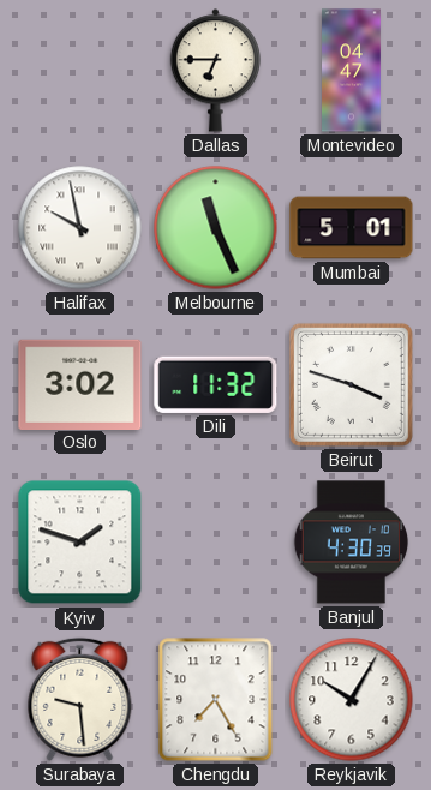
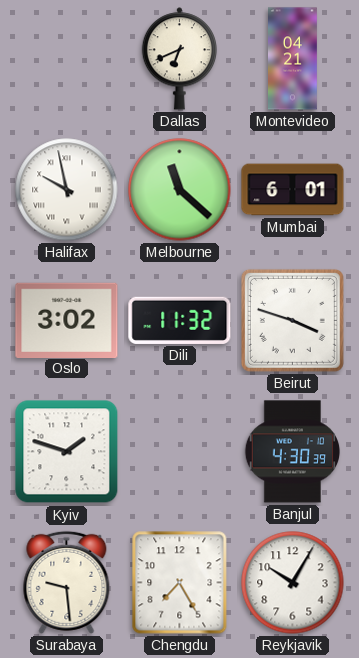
Dallas: 6:45 -> 6:41
Montevideo: 04:47 -> 04:21
Melbourne: 11:26 -> 11:22
Mumbai: 5:01 -> 6:01
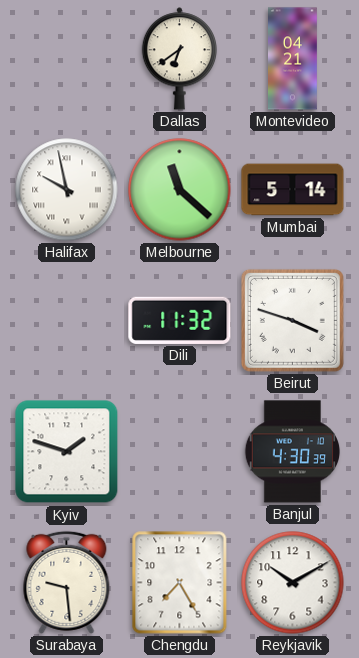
Dallas: 6:41 -> 6:39
Mumbai: 6:01 -> 5:14
Oslo: 3:02 -> none
Reykjavik: 10:05 -> 10:10
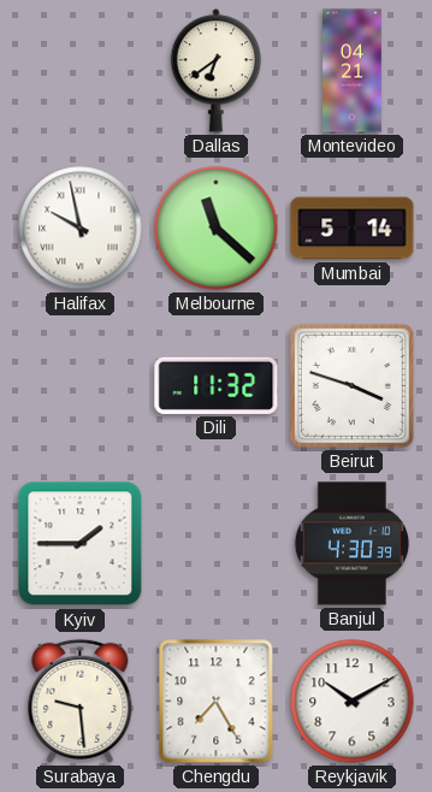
Kyiv: 1:48 -> 1:45
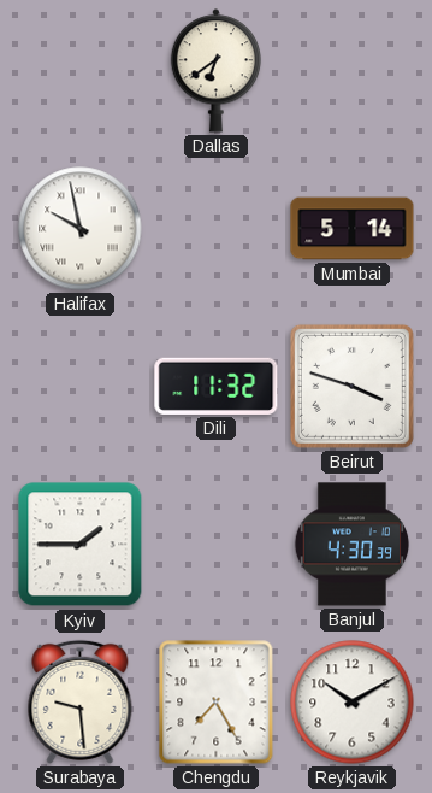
Montevideo: 04:21 -> none
Melbourne: 11:22 -> none
